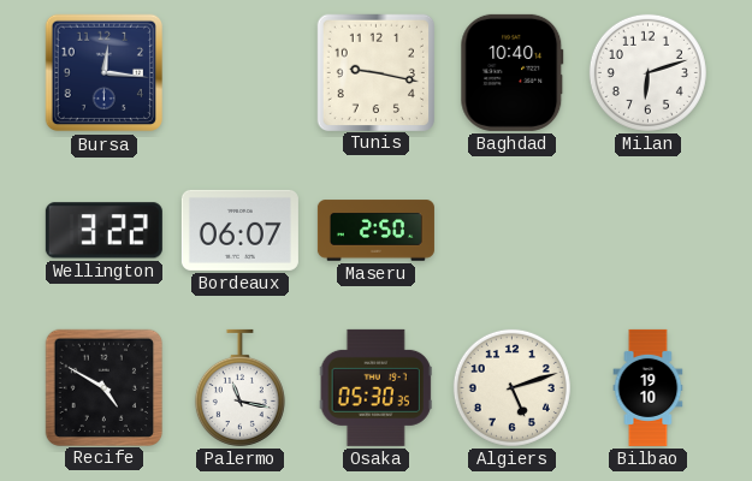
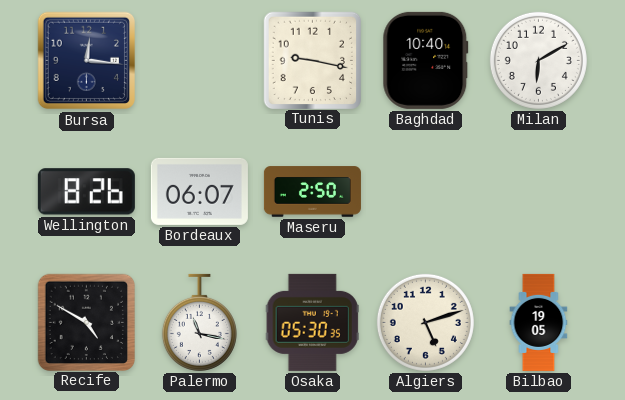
Milan: 6:12 -> 6:10
Wellington: 3:22 -> 8:26
Bilbao: 19:10 -> 19:05
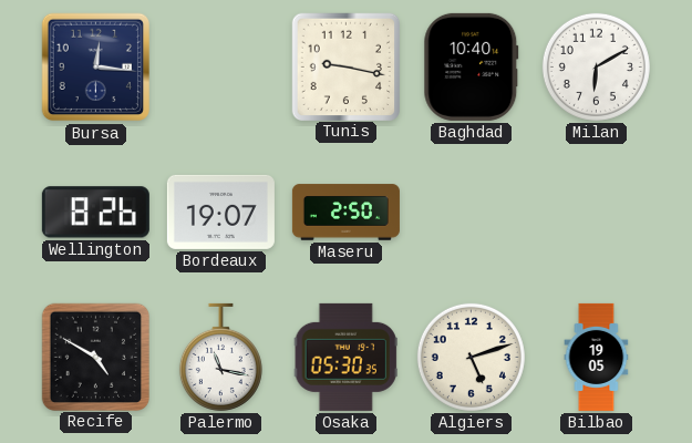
Bordeaux: 06:07 -> 19:07
